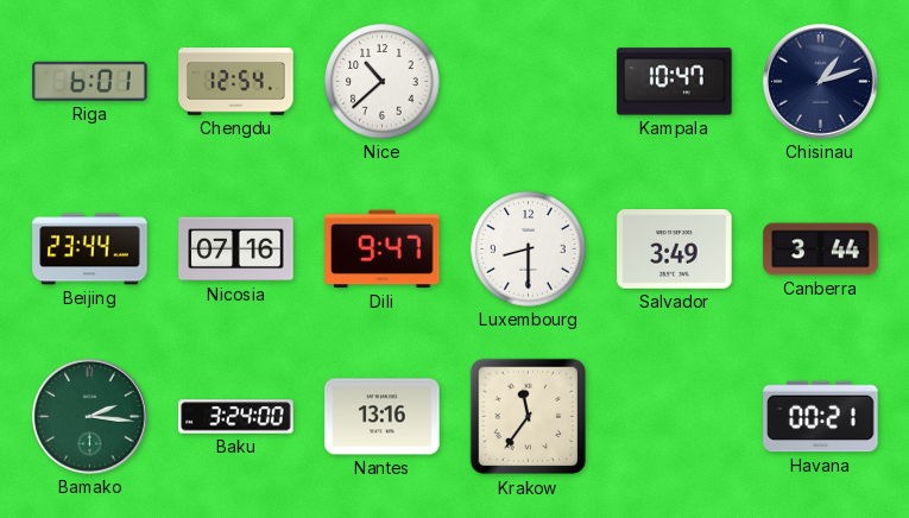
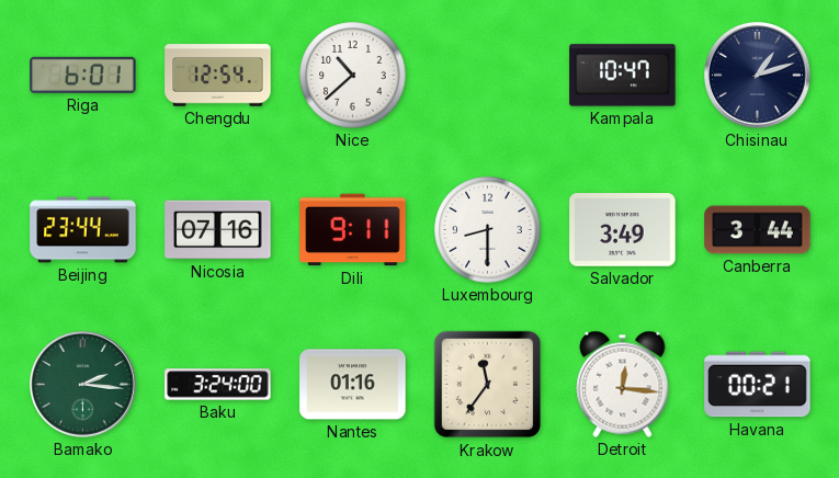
Dili: 9:47 -> 9:11
Nantes: 13:16 -> 01:16
Detroit: none -> 12:16
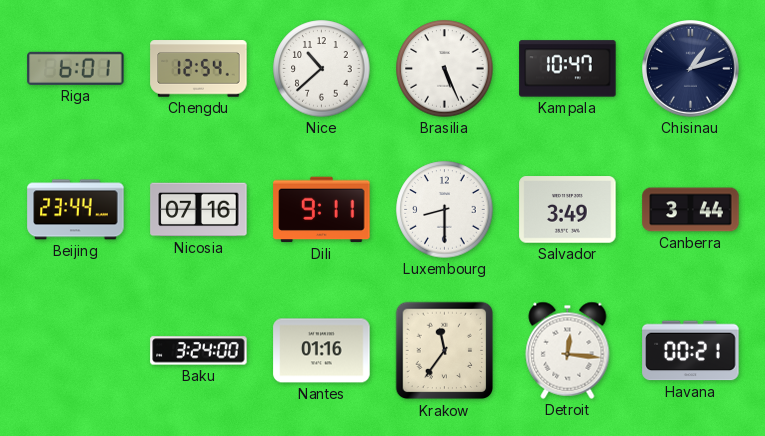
Brasilia: none -> 5:26
Bamako: 2:16 -> none
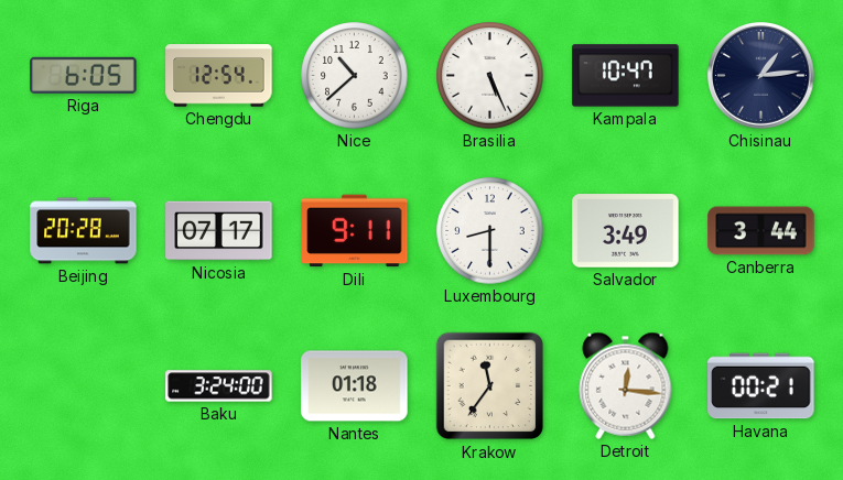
Riga: 6:01 -> 6:05
Chisinau: 1:12 -> 1:14
Beijing: 23:44 -> 20:28
Nicosia: 07:16 -> 07:17
Nantes: 01:16 -> 01:18
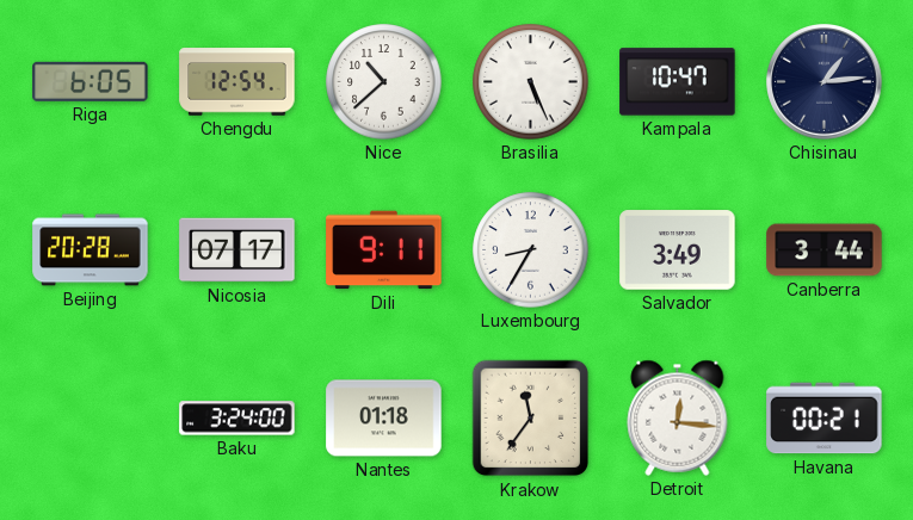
Luxembourg: 8:30 -> 8:35
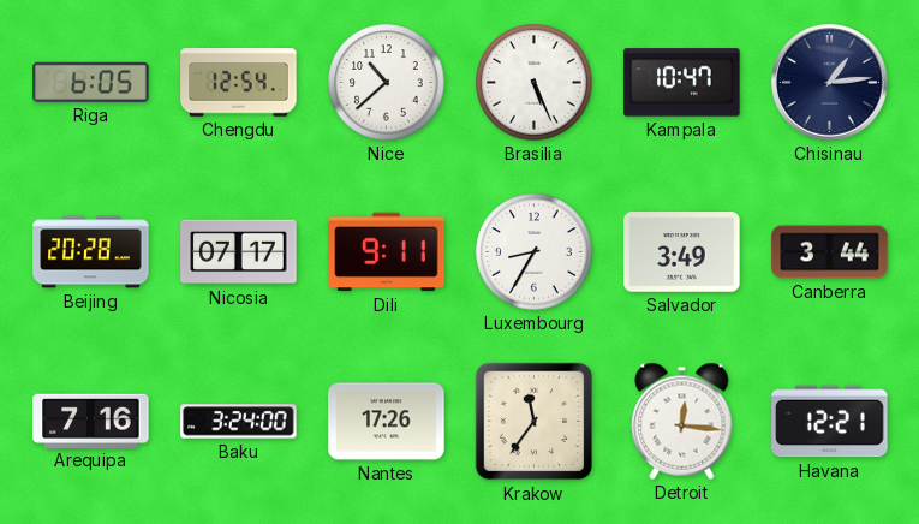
Arequipa: none -> 7:16
Nantes: 01:18 -> 17:26
Havana: 00:21 -> 12:21
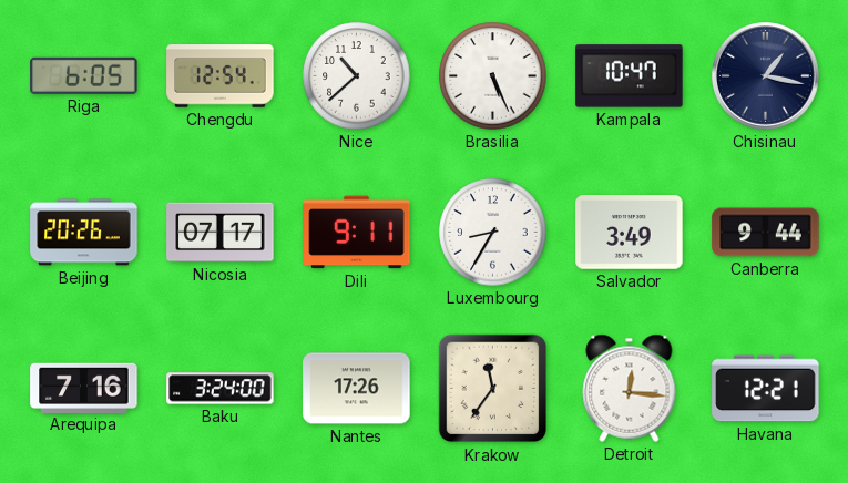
Chisinau: 1:14 -> 1:17
Beijing: 20:28 -> 20:26
Canberra: 3:44 -> 9:44
